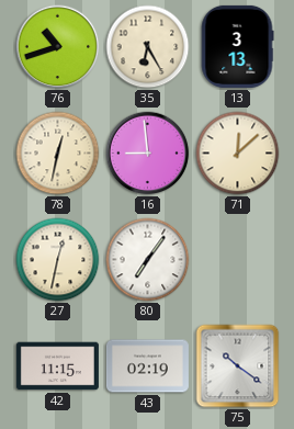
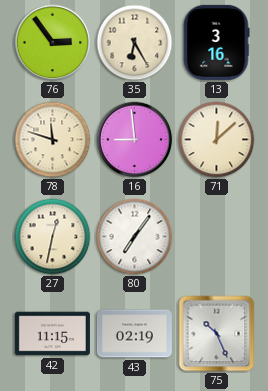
76: 10:42 -> 2:54
13: 3:13 -> 3:16
78: 12:32 -> 11:48
75: 10:21 -> 10:26
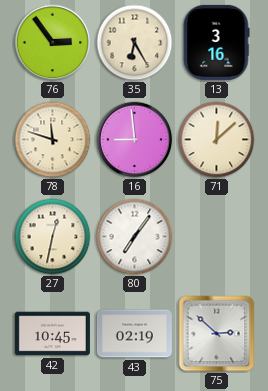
42: 11:15 -> 10:45
75: 10:26 -> 2:52
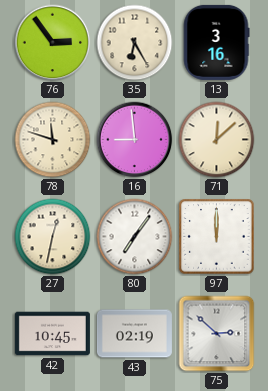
97: none -> 12:00
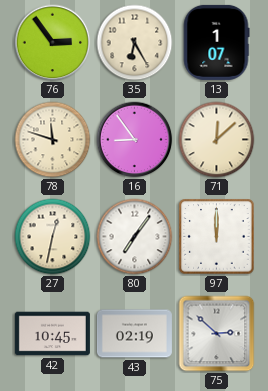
13: 3:16 -> 1:07
16: 8:59 -> 8:54
